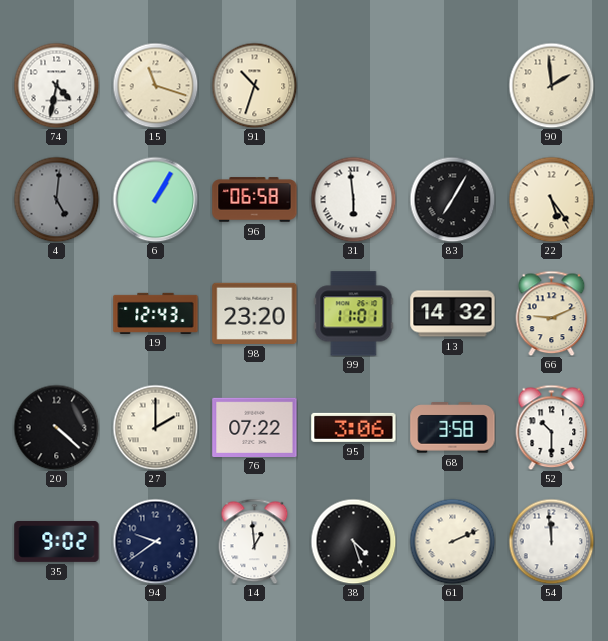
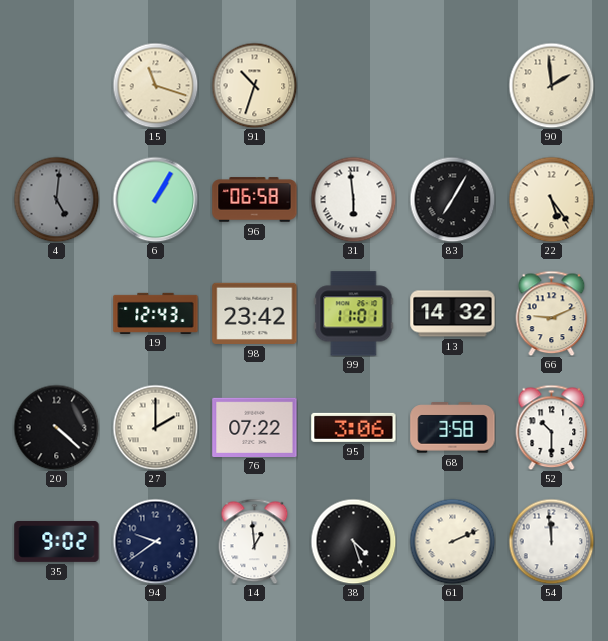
74: 4:32 -> none
98: 23:20 -> 23:42
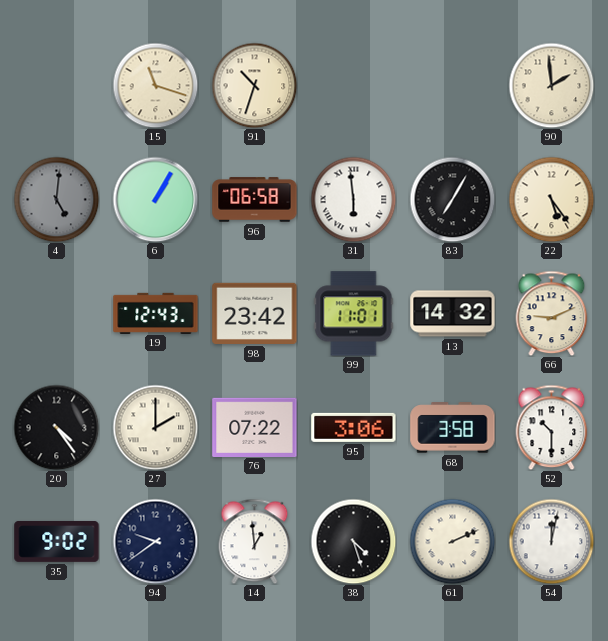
20: 4:22 -> 4:24
54: 11:59 -> 12:02
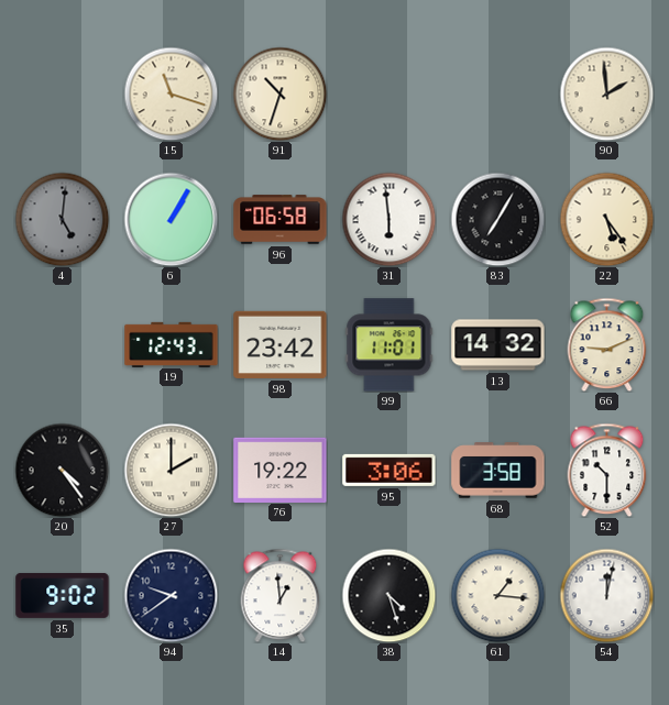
76: 07:22 -> 19:22
61: 2:11 -> 1:16
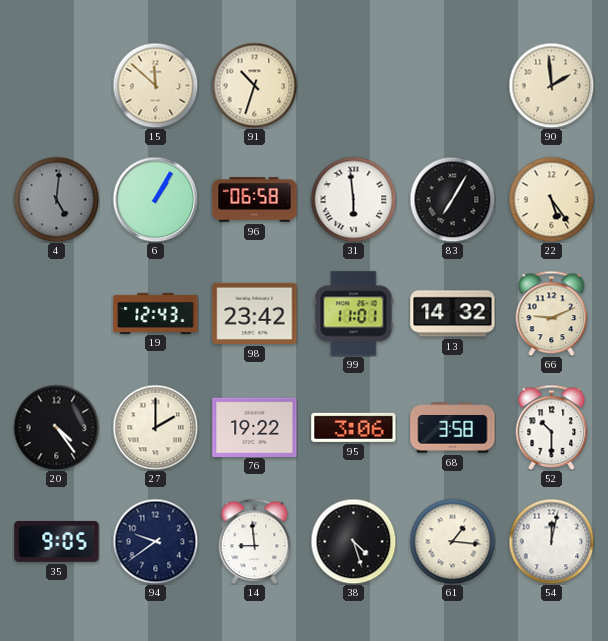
15: 11:18 -> 11:52
35: 9:02 -> 9:05
14: 12:59 -> 8:59
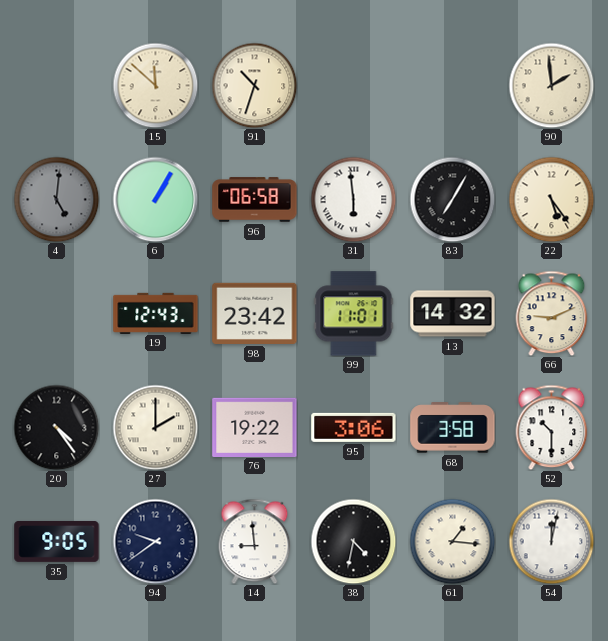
38: 4:27 -> 4:32
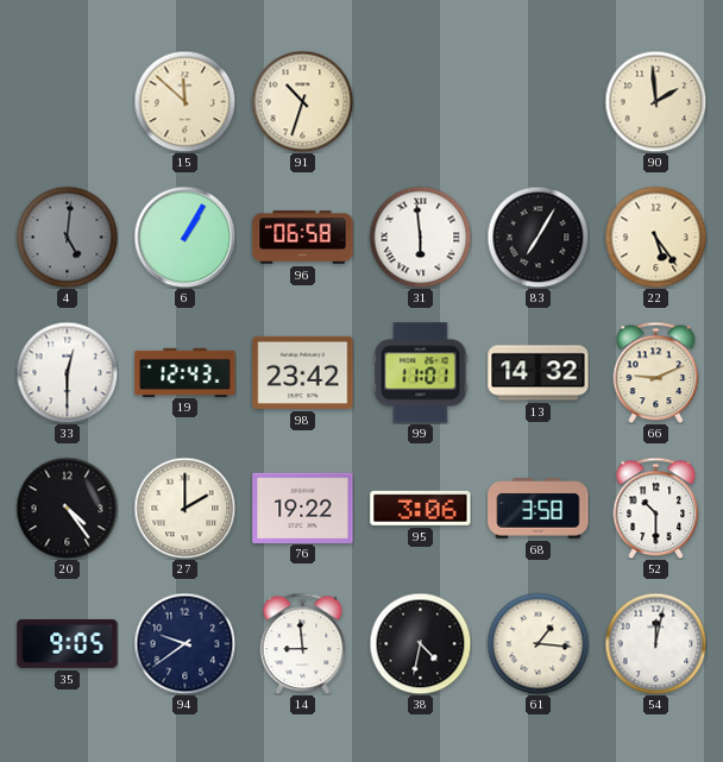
33: none -> 12:30
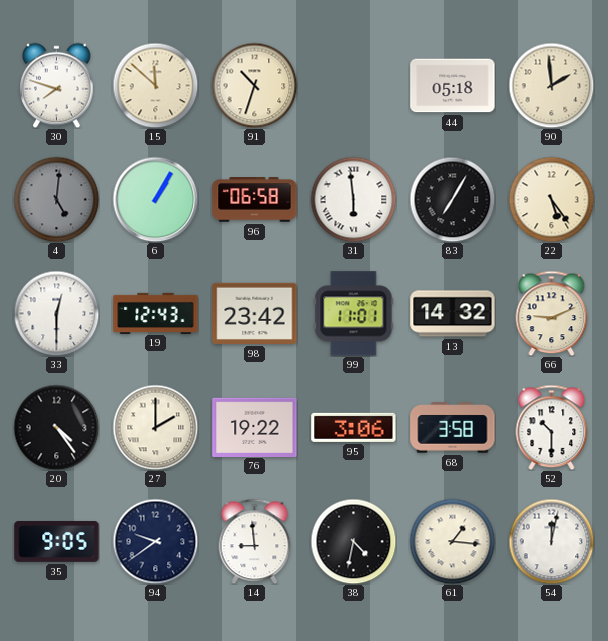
30: none -> 7:48
44: none -> 05:18
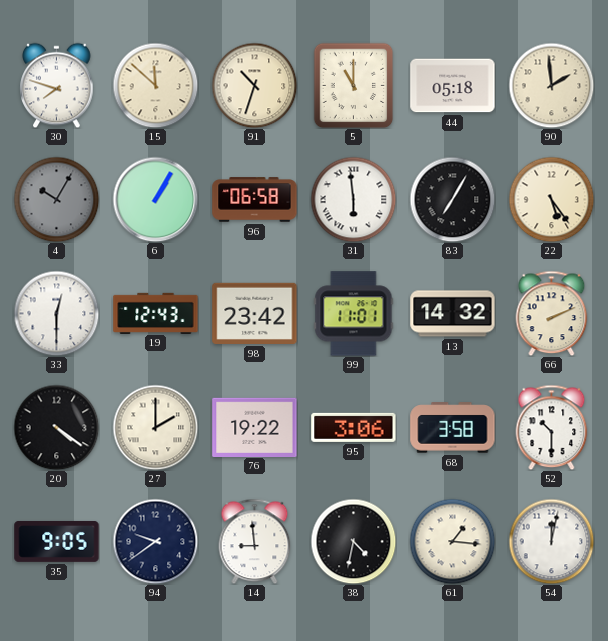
5: none -> 11:00
4: 5:01 -> 10:05
66: 9:11 -> 2:11
20: 4:24 -> 4:21
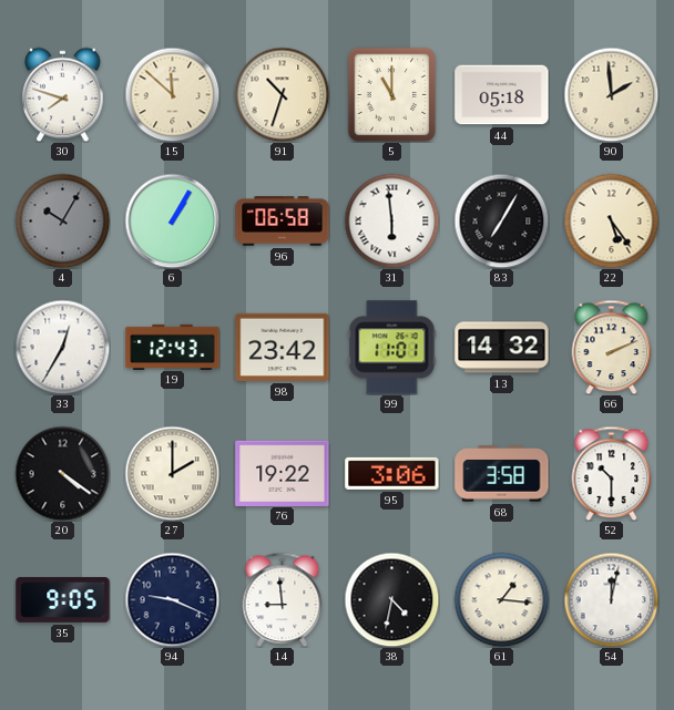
33: 12:30 -> 12:35
94: 9:39 -> 9:19
